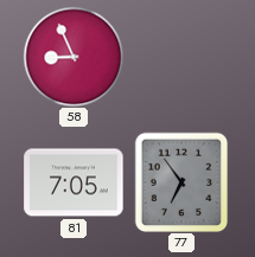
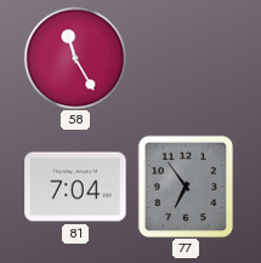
58: 8:56 -> 11:25
81: 7:05 -> 7:04
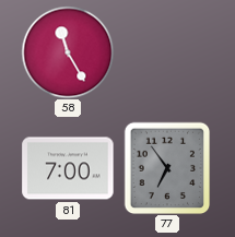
81: 7:04 -> 7:00
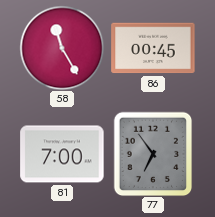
86: none -> 00:45
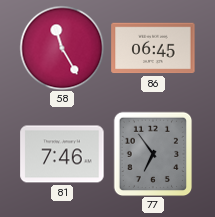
86: 00:45 -> 06:45
81: 7:00 -> 7:46
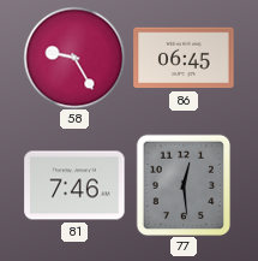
58: 11:25 -> 9:25
77: 6:54 -> 12:29
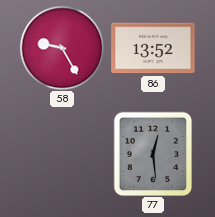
86: 06:45 -> 13:52
81: 7:46 -> none
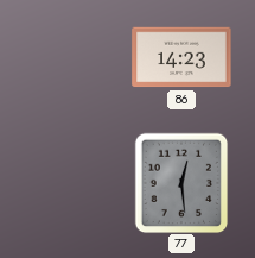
58: 9:25 -> none
86: 13:52 -> 14:23
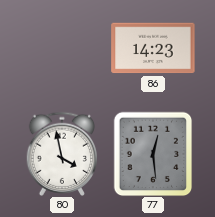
80: none -> 3:58
